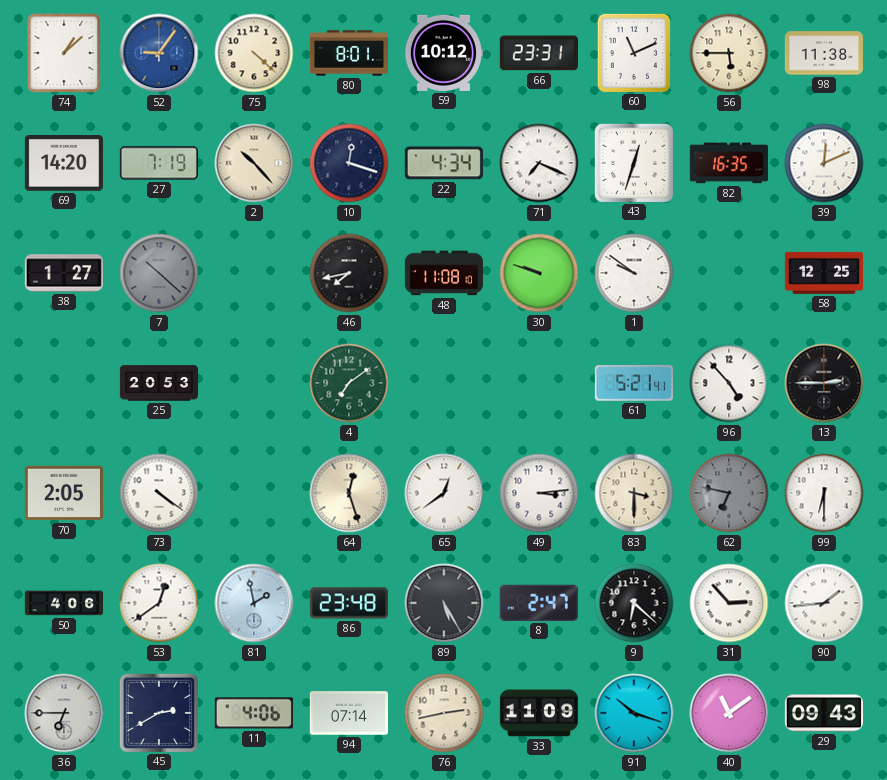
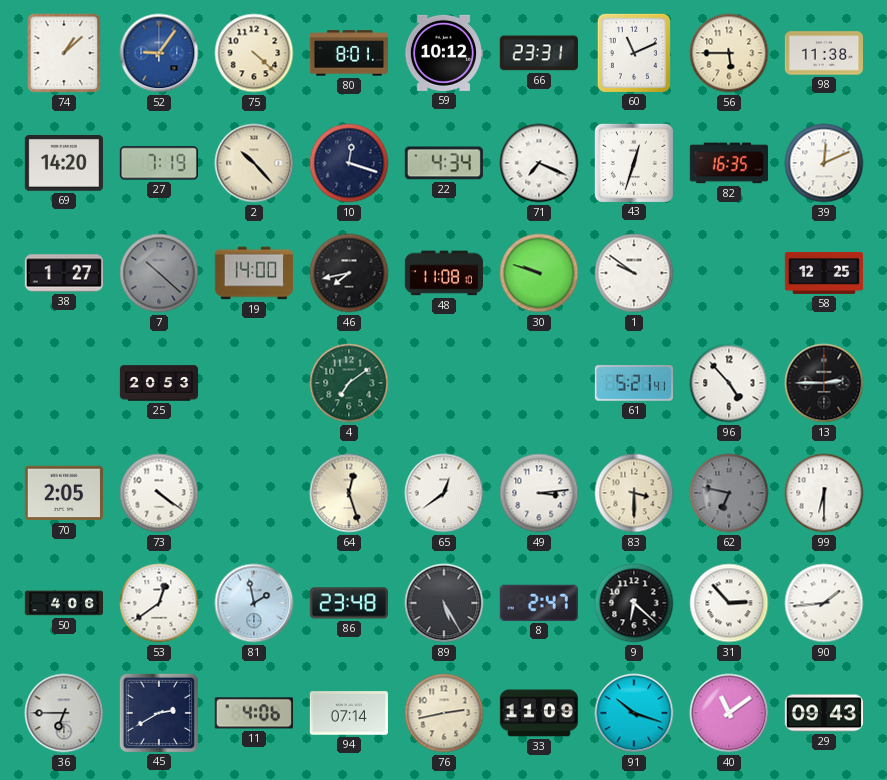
19: none -> 14:00
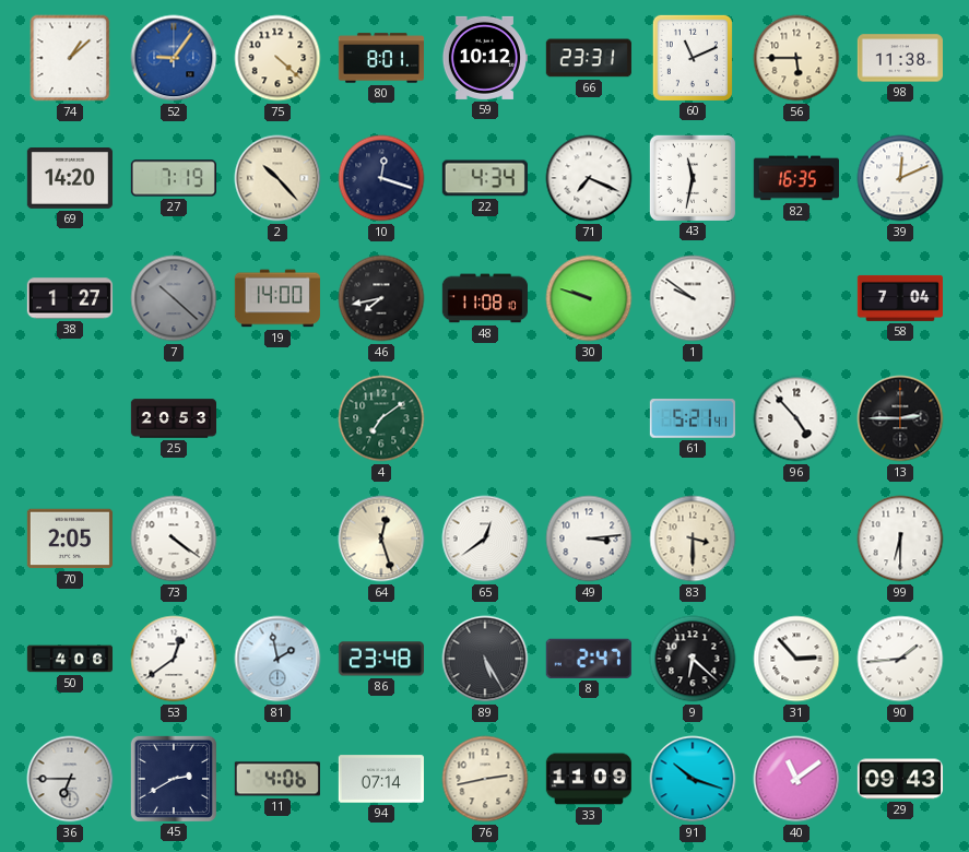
43: 12:33 -> 11:32
58: 12:25 -> 7:04
62: 6:47 -> none
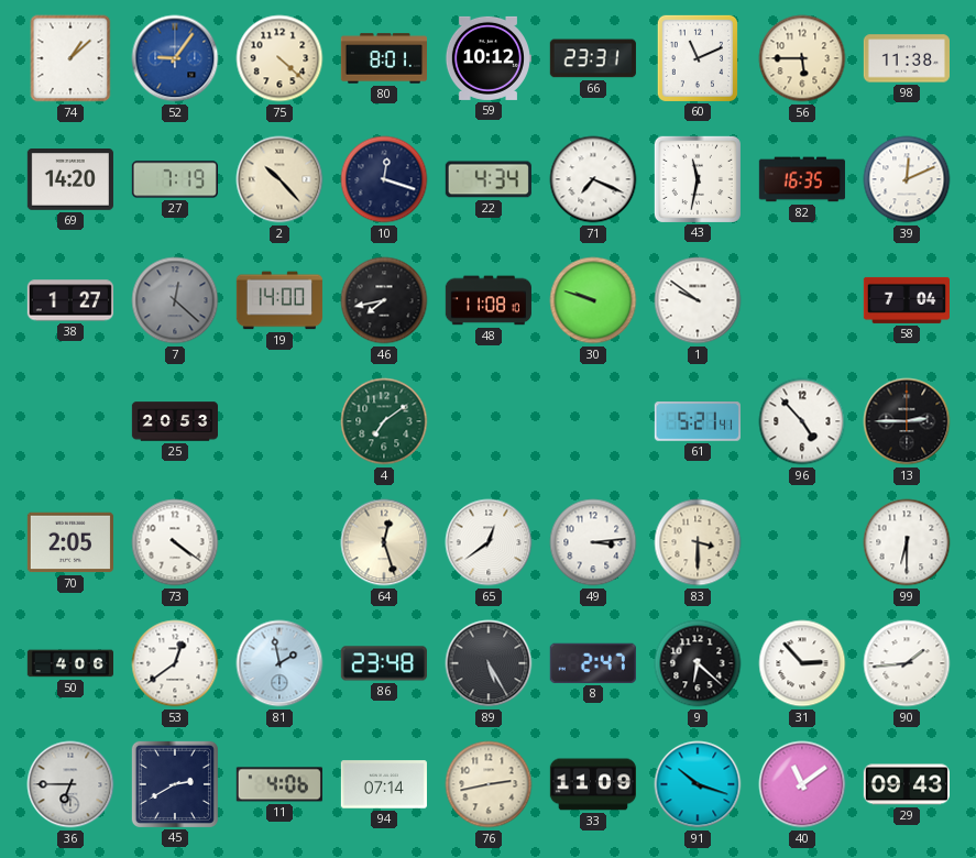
7: 10:22 -> 12:22
